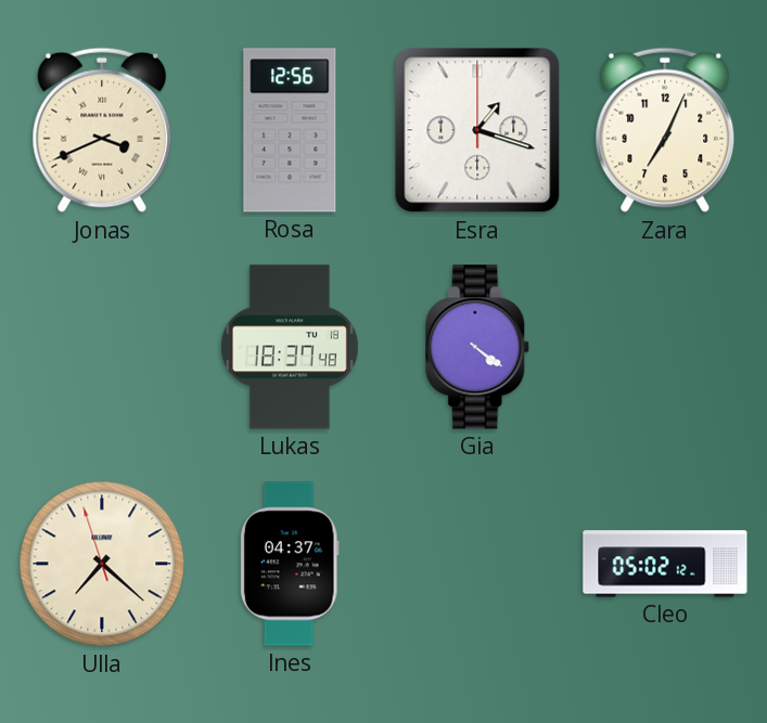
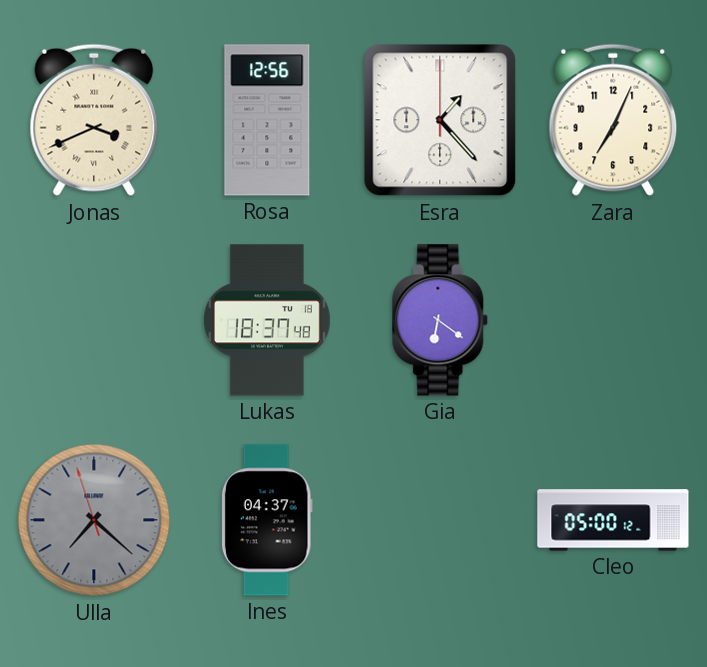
Esra: 1:18 -> 1:23
Gia: 4:21 -> 6:21
Ulla dial: cream -> grey
Cleo: 05:02 -> 05:00
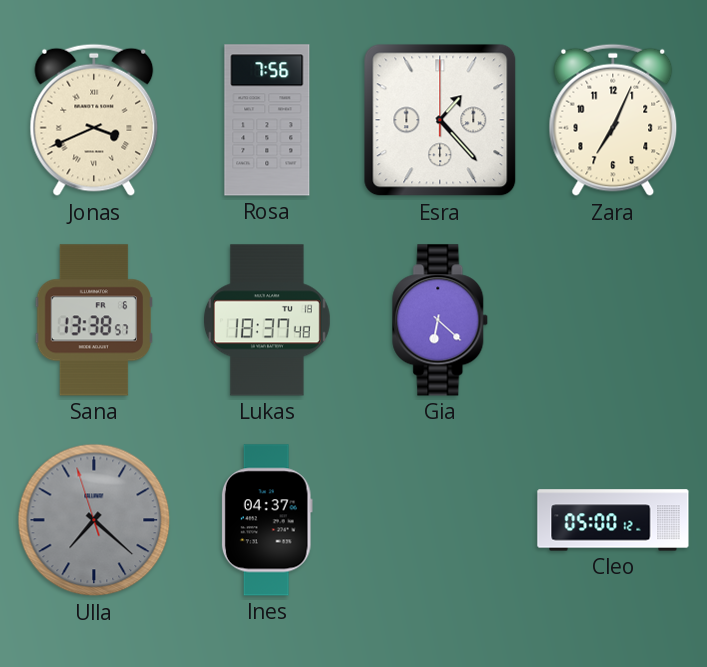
Rosa: 12:56 -> 7:56
Sana: none -> 13:38
Gia: 6:21 -> 6:22
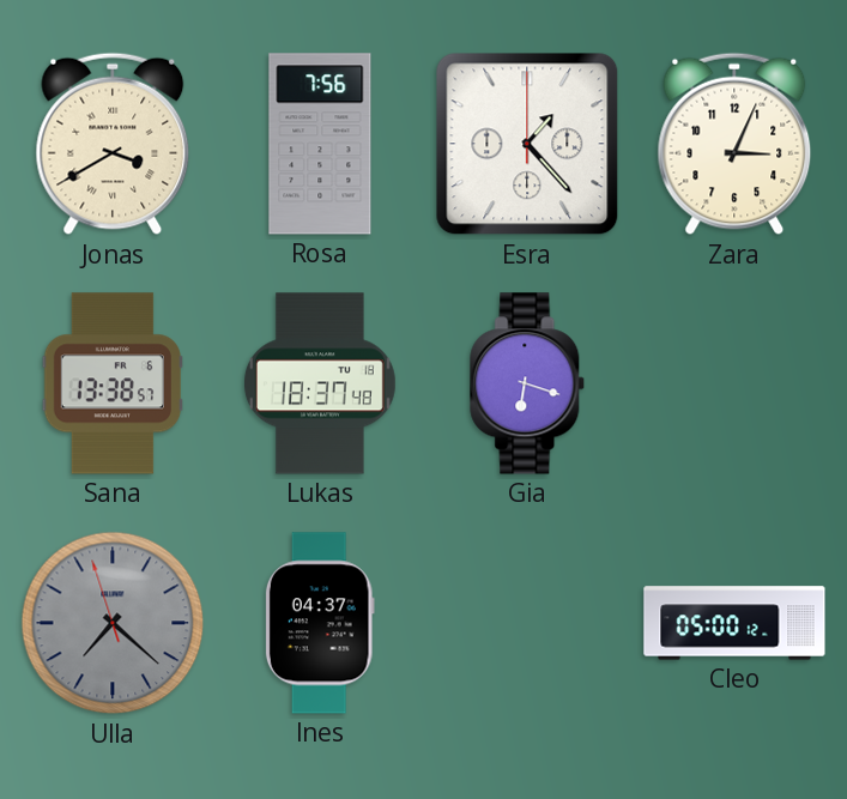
Jonas: 3:41 -> 3:40
Zara: 7:04 -> 3:04
Gia: 6:22 -> 6:18
